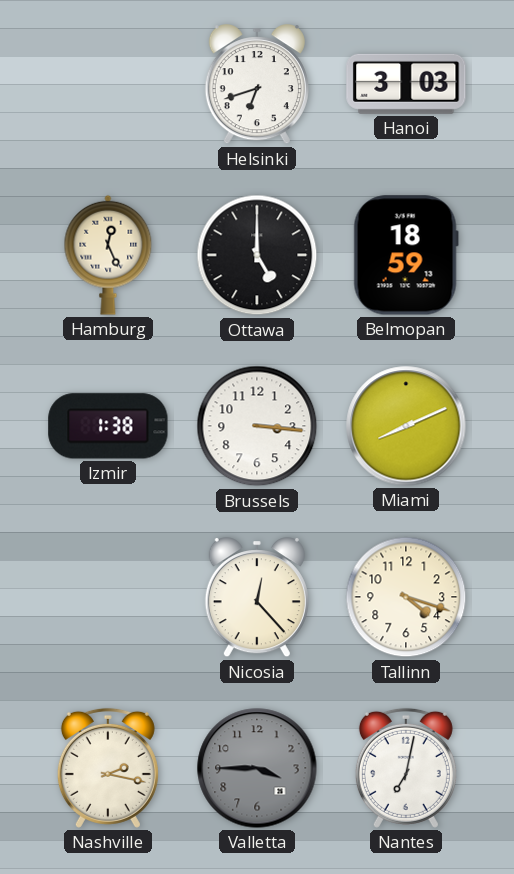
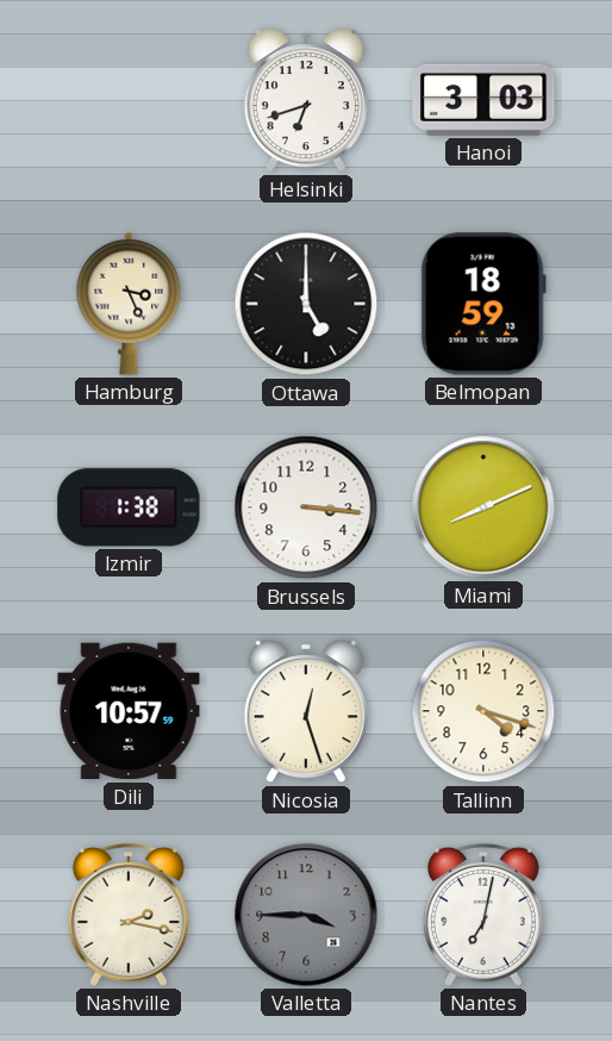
Hamburg: 12:26 -> 3:26
Dili: none -> 10:57
Nicosia: 12:23 -> 12:27
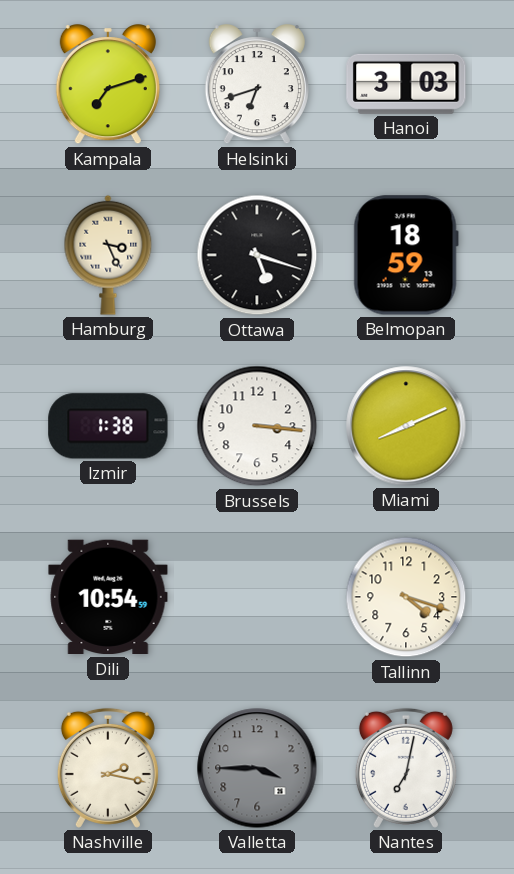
Kampala: none -> 7:12
Ottawa: 5:00 -> 5:18
Dili: 10:57 -> 10:54
Nicosia: 12:27 -> none
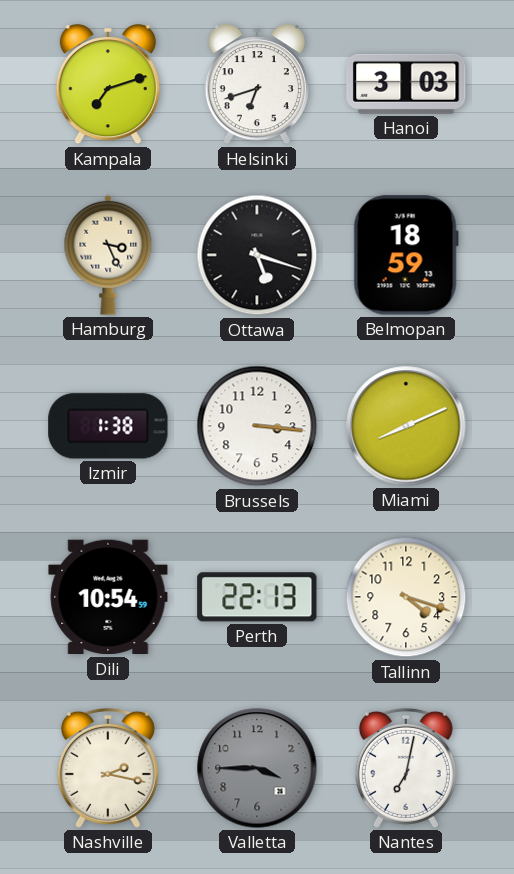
Perth: none -> 22:13
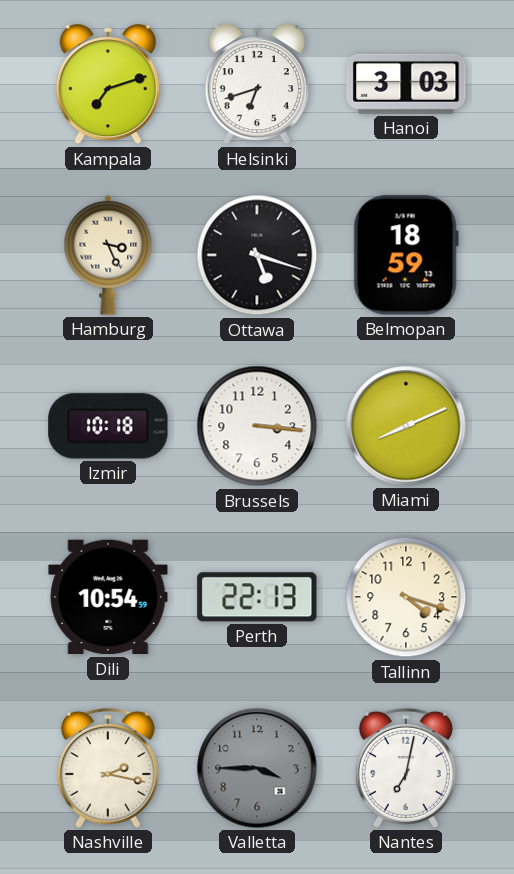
Izmir: 1:38 -> 10:18
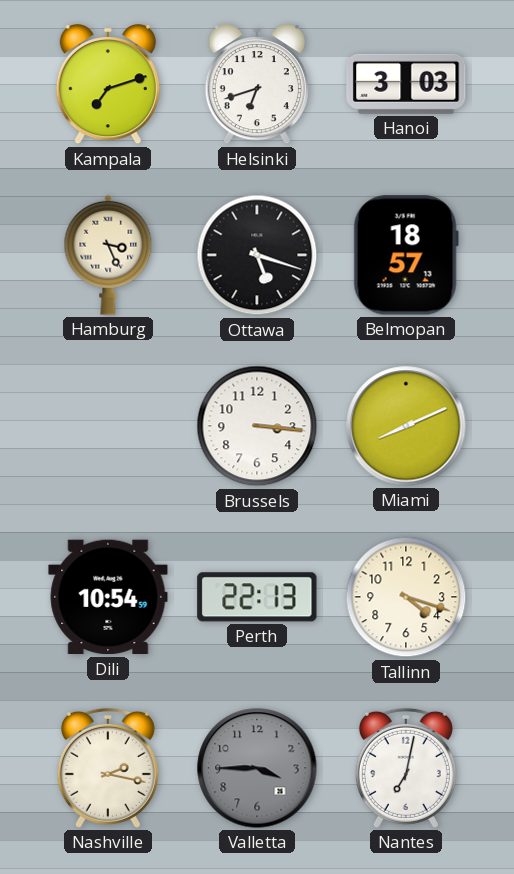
Belmopan: 18:59 -> 18:57
Izmir: 10:18 -> none
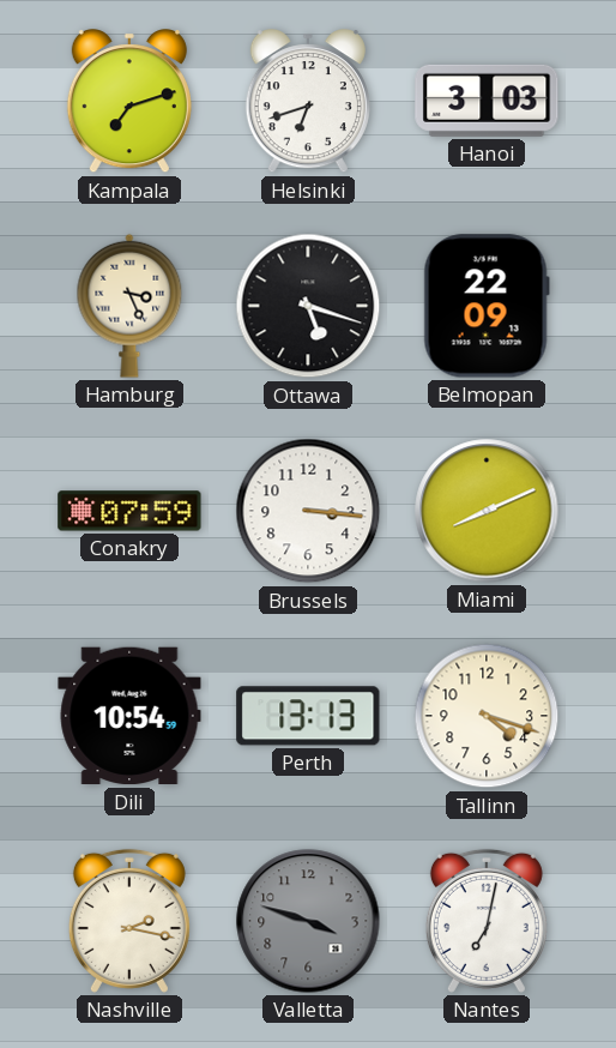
Belmopan: 18:57 -> 22:09
Conakry: none -> 07:59
Perth: 22:13 -> 13:13
Valletta: 3:45 -> 3:48
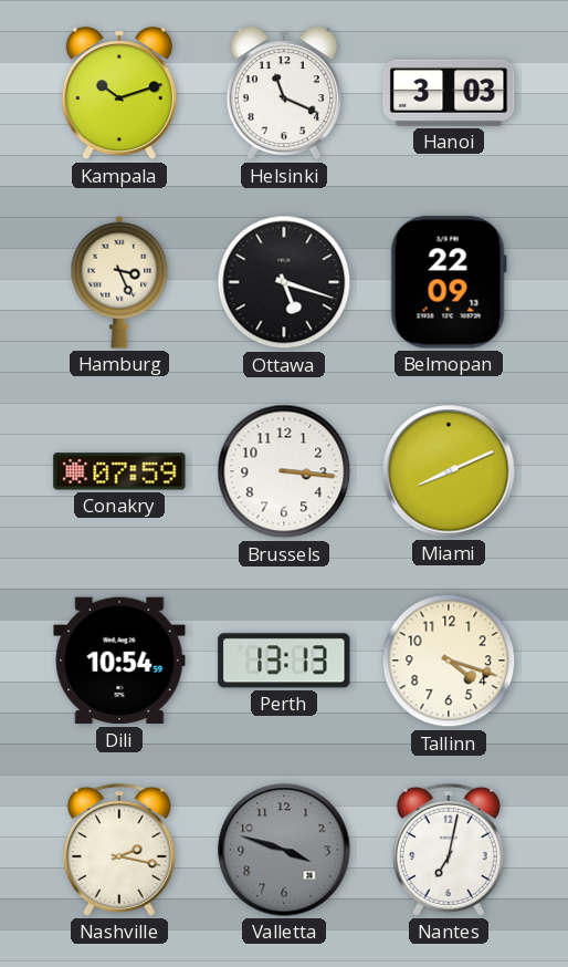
Kampala: 7:12 -> 10:12
Helsinki: 6:42 -> 11:19
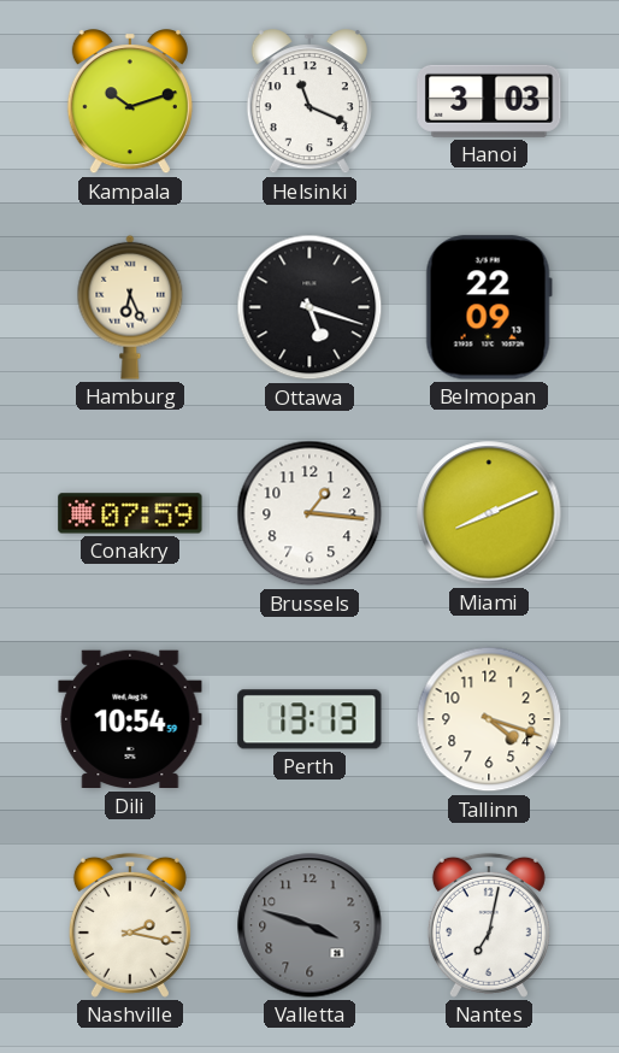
Hamburg: 3:26 -> 6:26
Brussels: 3:16 -> 1:16
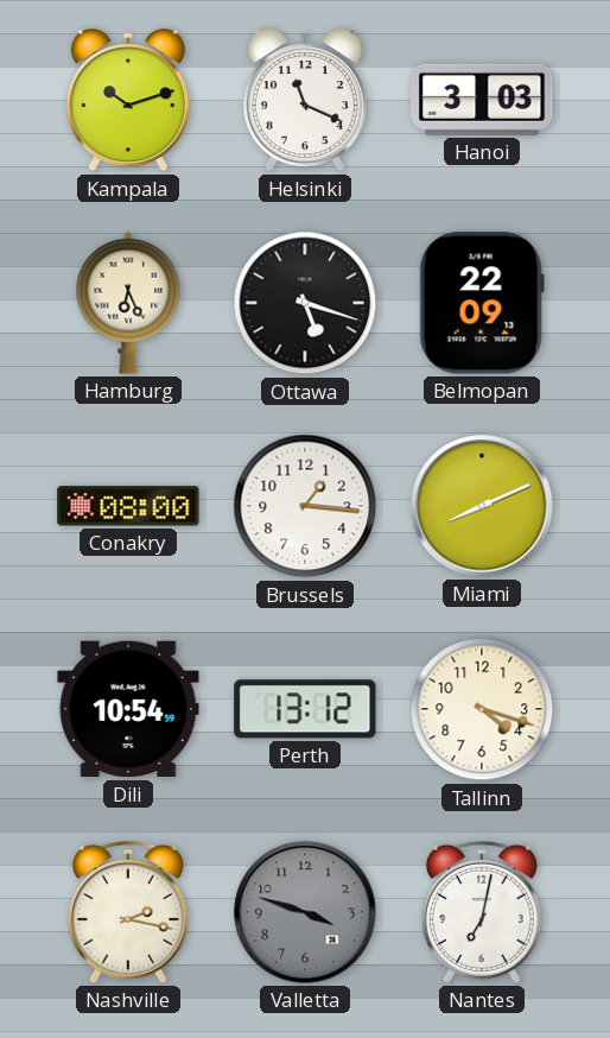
Conakry: 07:59 -> 08:00
Perth: 13:13 -> 13:12
